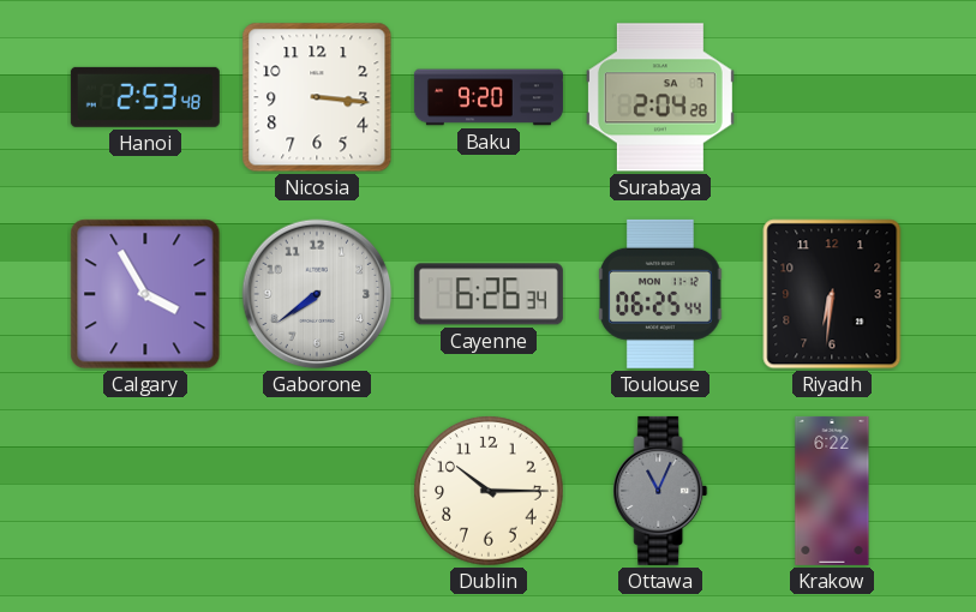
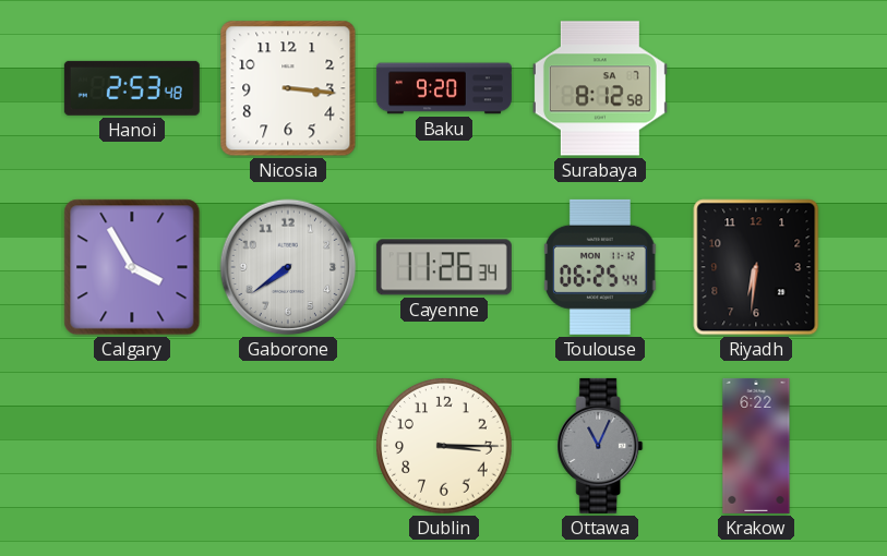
Surabaya: 2:04 -> 8:12
Cayenne: 6:26 -> 11:26
Dublin: 10:15 -> 3:15
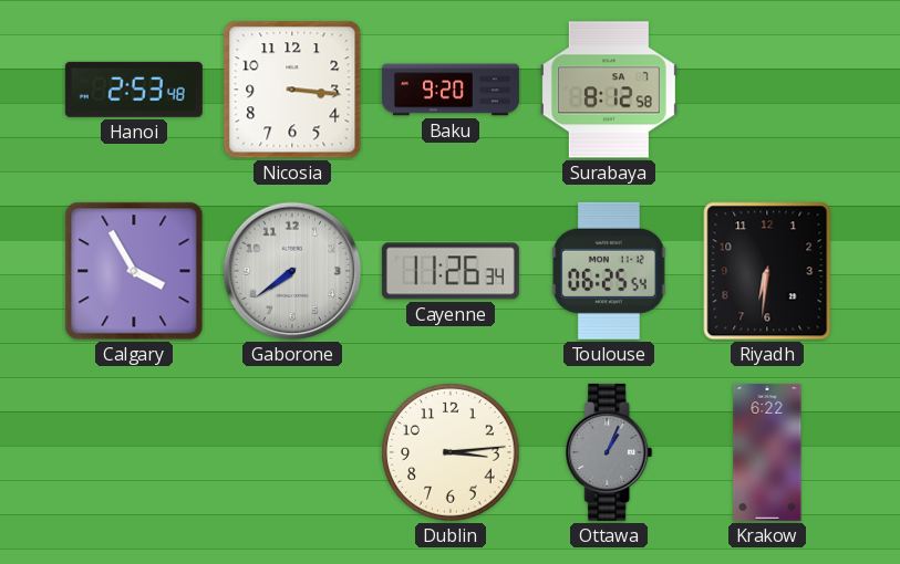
Toulouse: 06:25:44 -> 06:25:54
Dublin: 3:15 -> 3:14
Ottawa: 11:04 -> 1:04
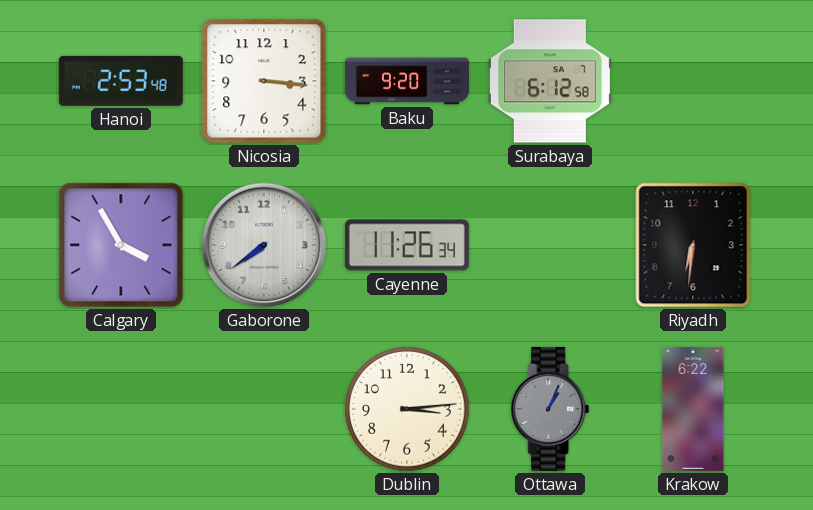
Surabaya: 8:12 -> 6:12
Toulouse: 06:25 -> none
